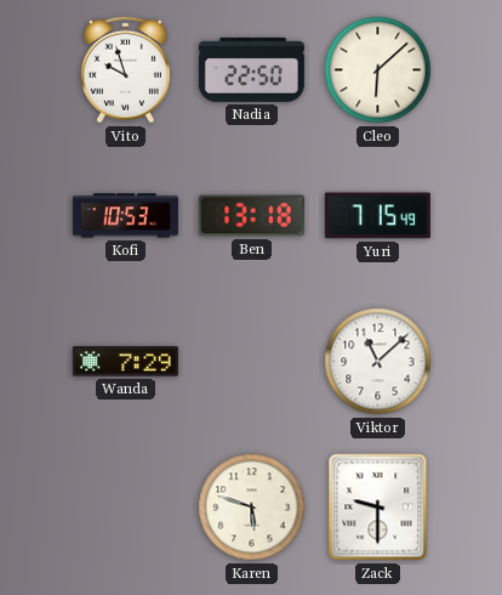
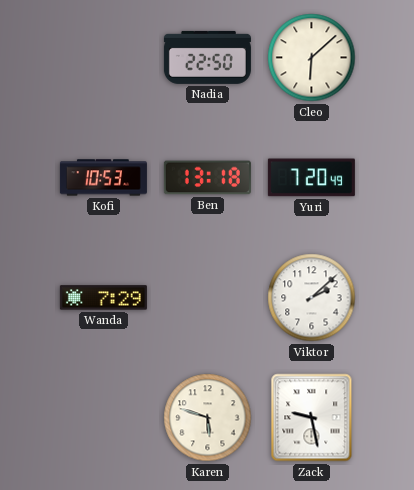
Vito: 9:57 -> none
Yuri: 7:15 -> 7:20
Viktor: 11:08 -> 2:08
Zack: 9:30 -> 9:28
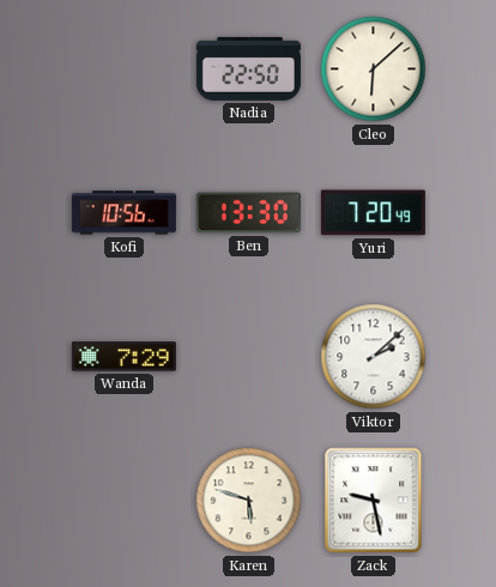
Kofi: 10:53 -> 10:56
Ben: 13:18 -> 13:30
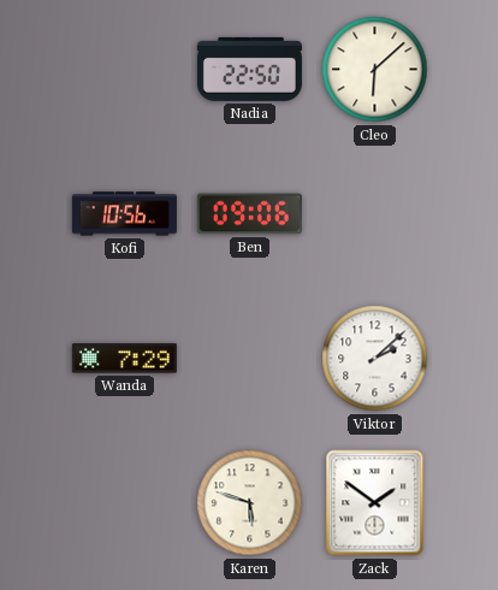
Ben: 13:30 -> 09:06
Yuri: 7:20 -> none
Zack: 9:28 -> 1:51
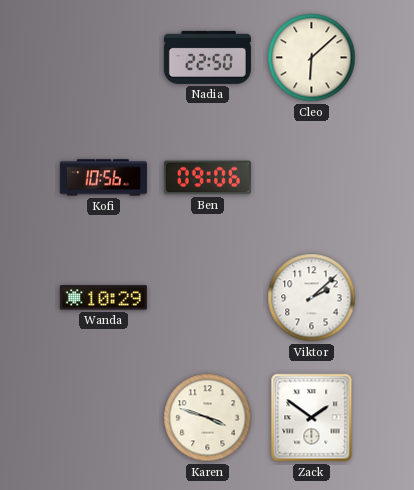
Wanda: 7:29 -> 10:29
Karen: 5:48 -> 3:48
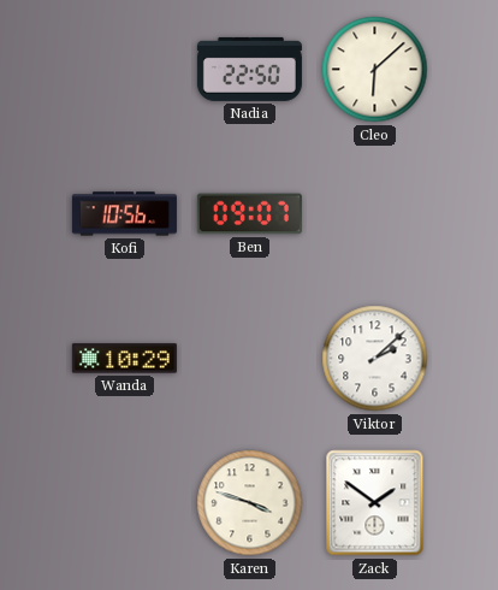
Ben: 09:06 -> 09:07
